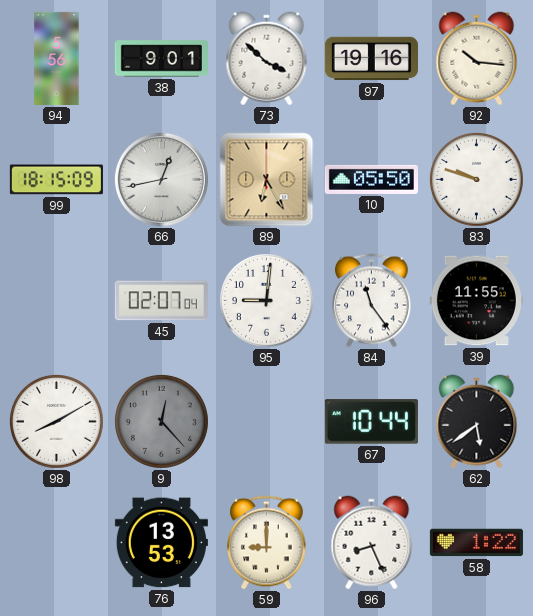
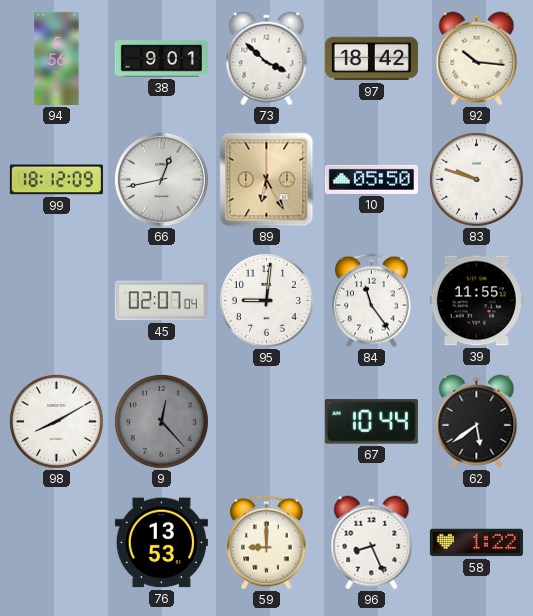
97: 19:16 -> 18:42
99: 18:15 -> 18:12
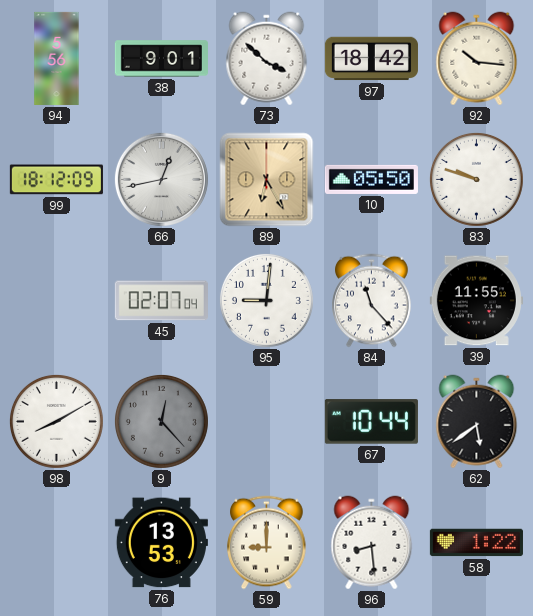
84: 11:24 -> 11:23
96: 8:26 -> 8:29
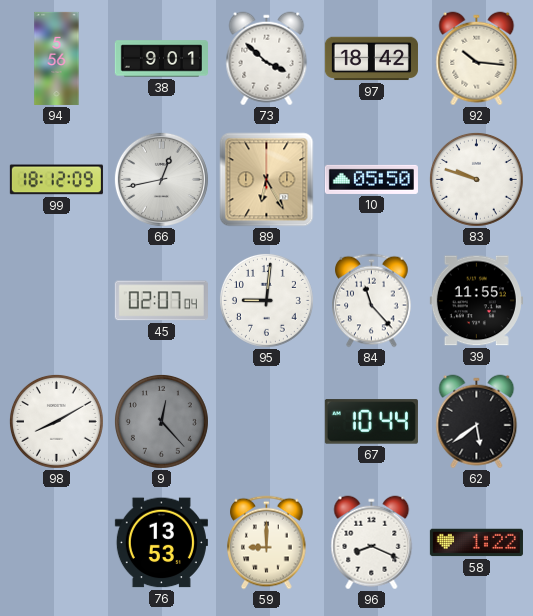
96: 8:29 -> 8:19
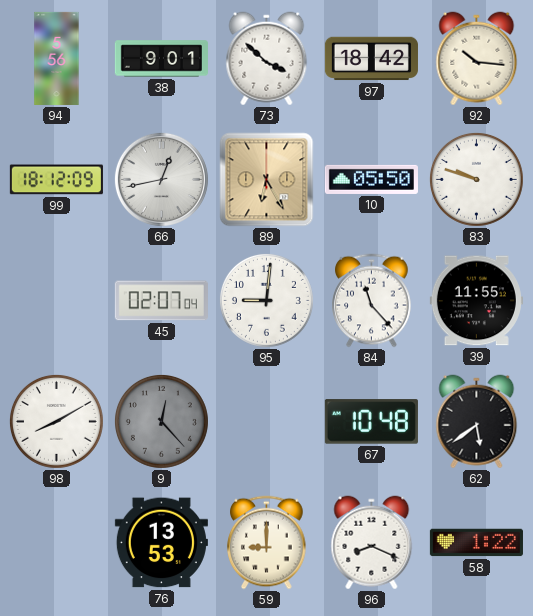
67: 10:44 -> 10:48
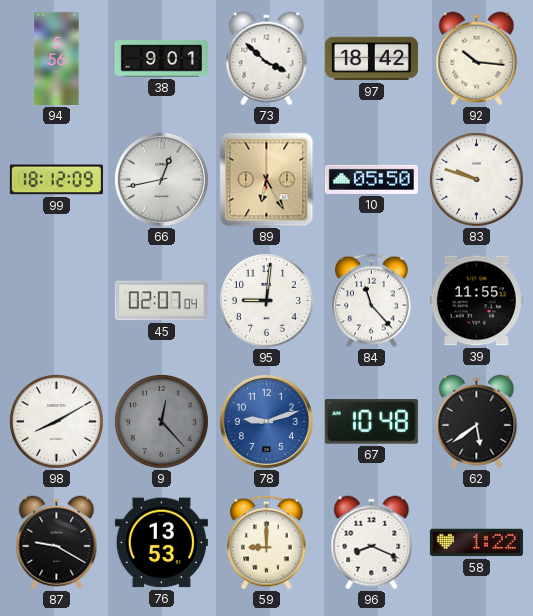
78: none -> 9:12
87: none -> 9:20
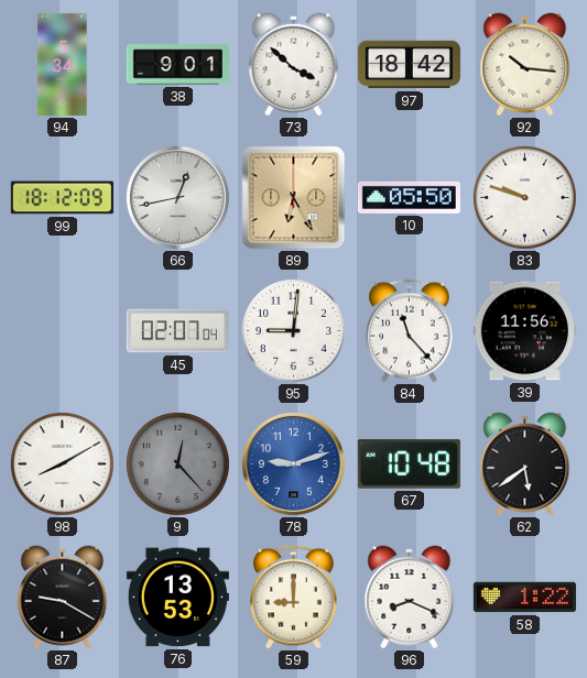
94: 5:56 -> 5:34
39: 11:55 -> 11:56
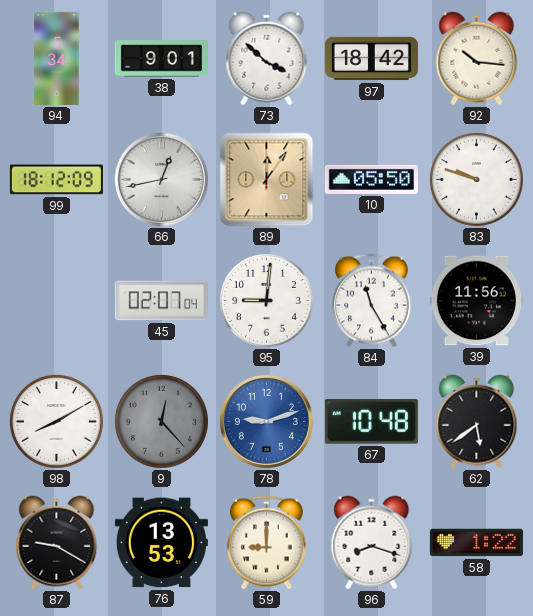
89: 6:25 -> 12:06
84: 11:23 -> 11:25
96: 8:19 -> 8:18
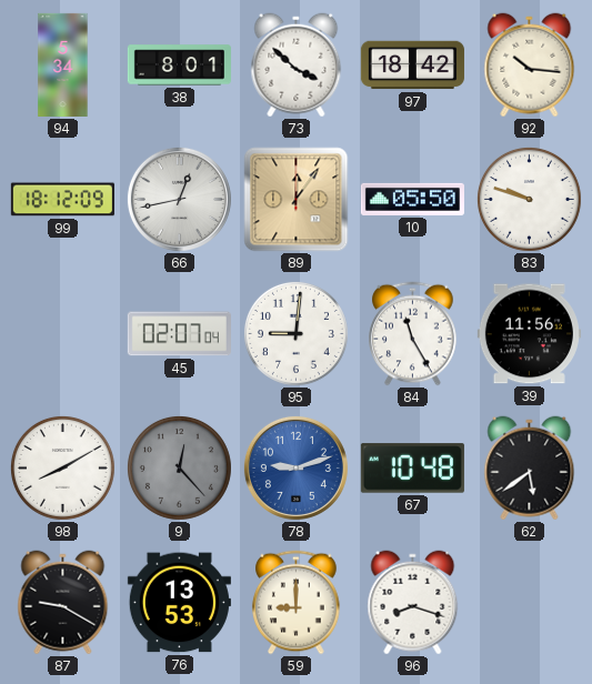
38: 9:01 -> 8:01
58: 1:22 -> none
